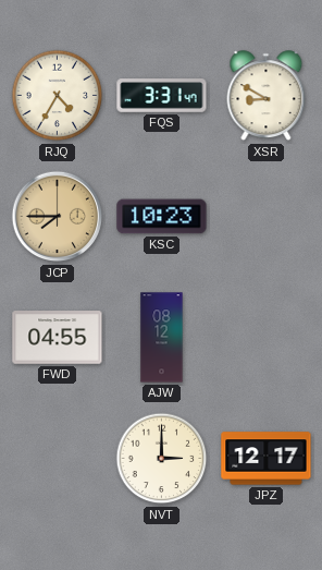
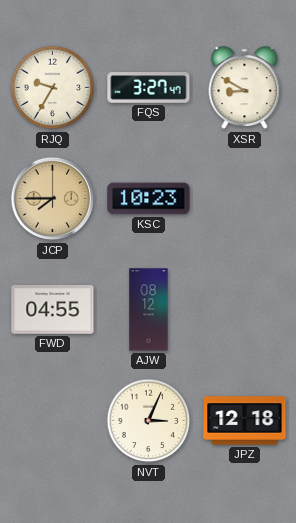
RJQ: 4:35 -> 9:35
FQS: 3:31 -> 3:27
NVT: 3:00 -> 3:04
JPZ: 12:17 -> 12:18
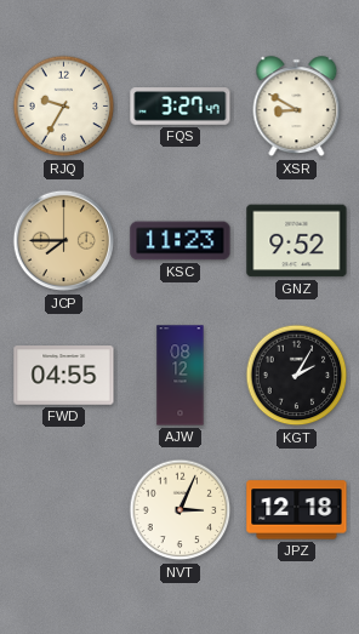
KSC: 10:23 -> 11:23
GNZ: none -> 9:52
KGT: none -> 2:05
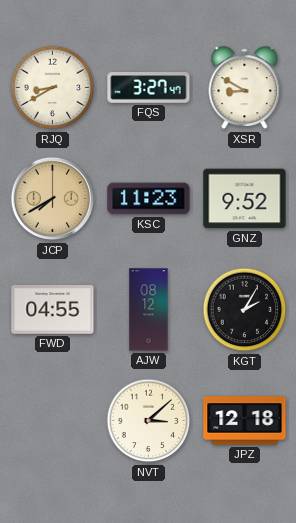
RJQ: 9:35 -> 8:40
JCP: 7:45 -> 7:40
NVT: 3:04 -> 3:08
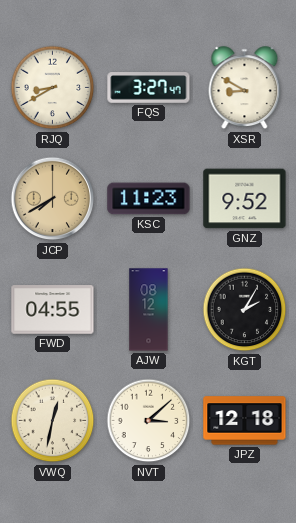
VWQ: none -> 12:32
